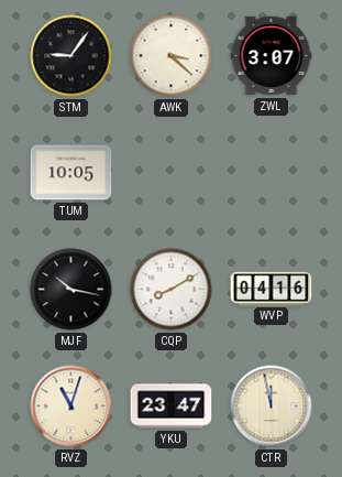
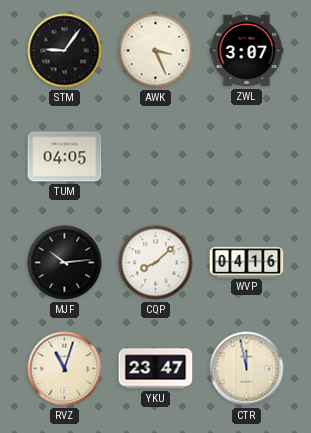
AWK: 3:22 -> 3:26
TUM: 10:05 -> 04:05
MJF: 10:17 -> 10:14
CQP: 8:10 -> 8:08
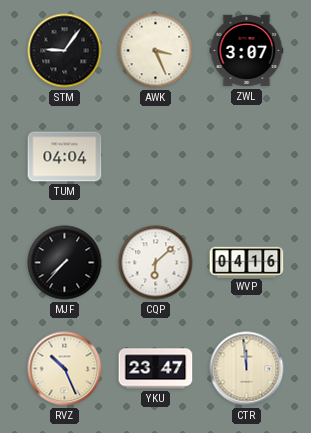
TUM: 04:05 -> 04:04
MJF: 10:14 -> 7:37
CQP: 8:08 -> 6:08
RVZ: 11:03 -> 10:26
CTR: 11:58 -> 11:59
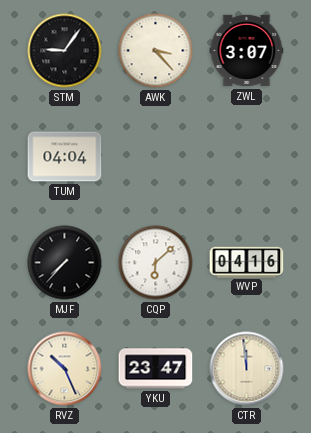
AWK: 3:26 -> 3:23
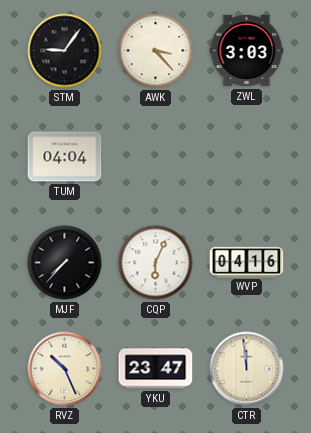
ZWL: 3:07 -> 3:03
CQP: 6:08 -> 6:04
